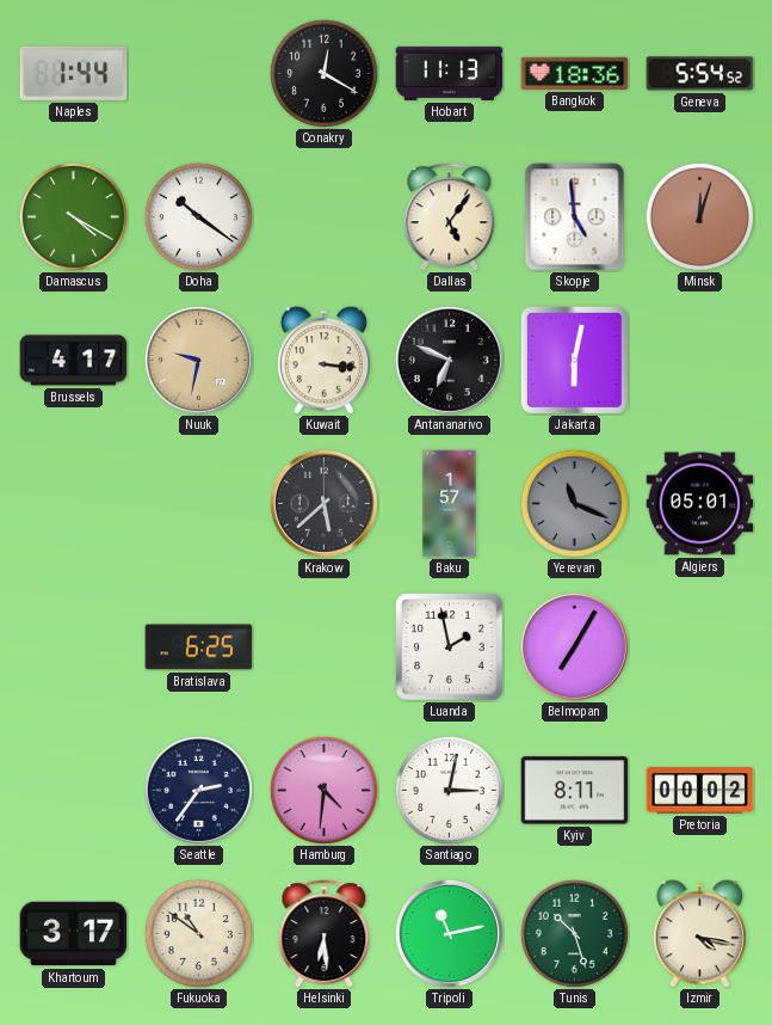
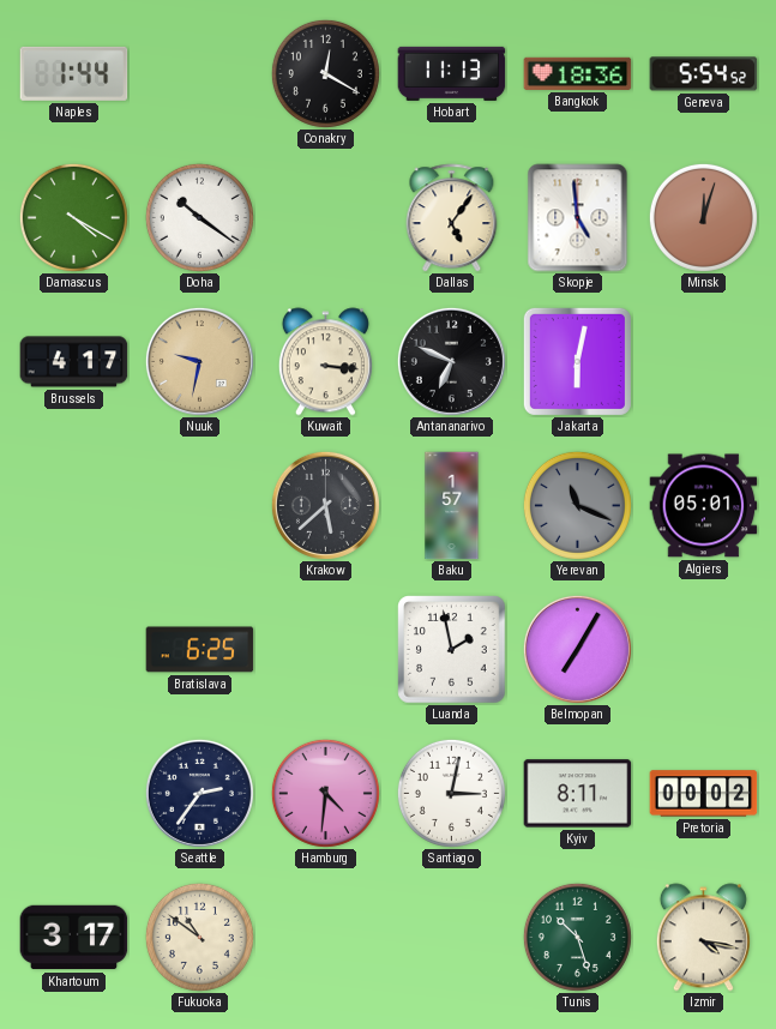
Helsinki: 6:29 -> none
Tripoli: 11:13 -> none
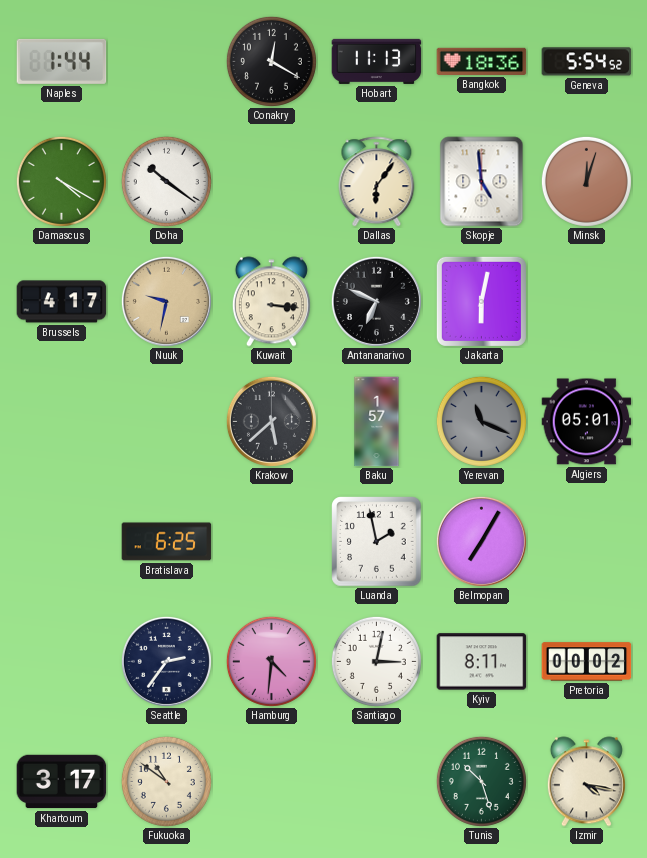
Dallas: 5:06 -> 6:06
